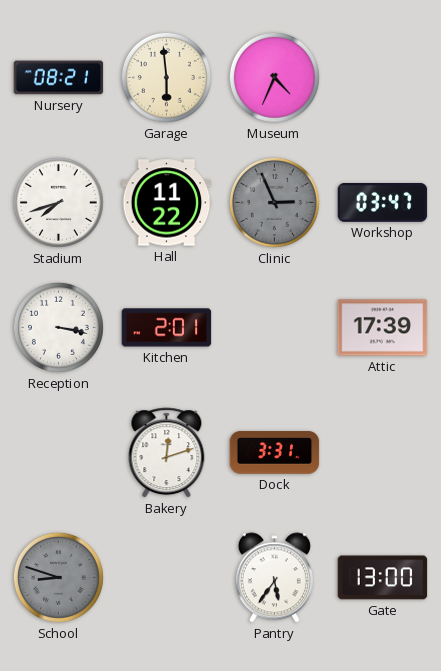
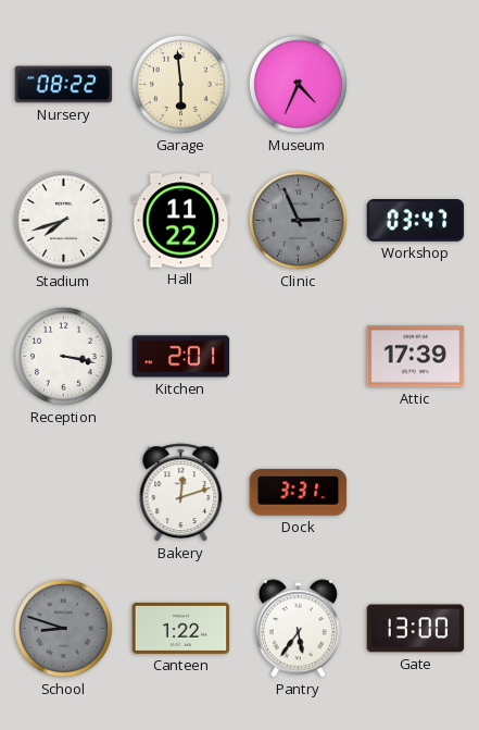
Nursery: 08:21 -> 08:22
Canteen: none -> 1:22
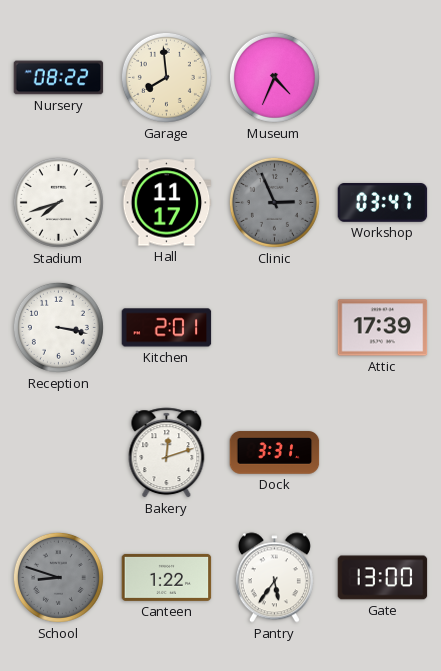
Garage: 5:59 -> 7:59
Hall: 11:22 -> 11:17
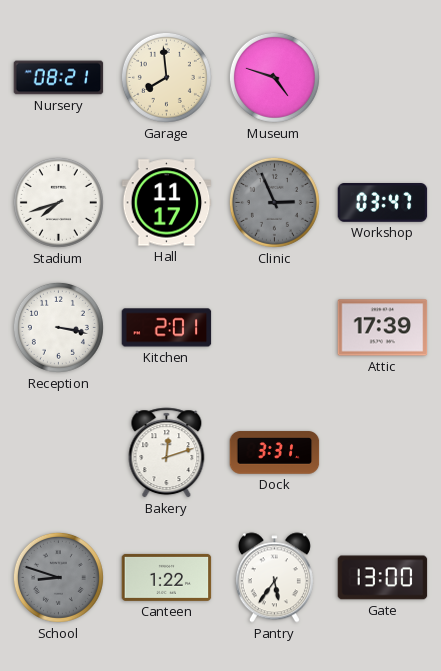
Nursery: 08:22 -> 08:21
Museum: 4:34 -> 4:48
